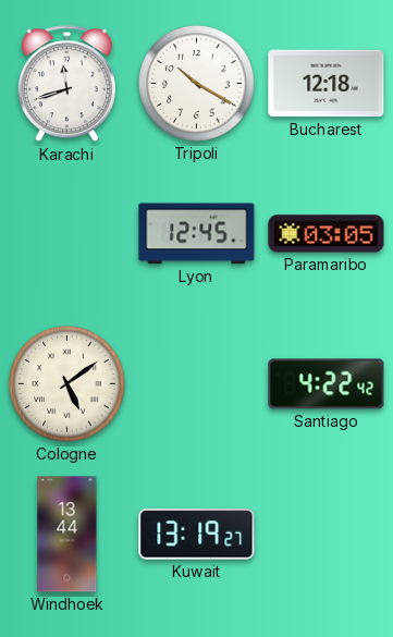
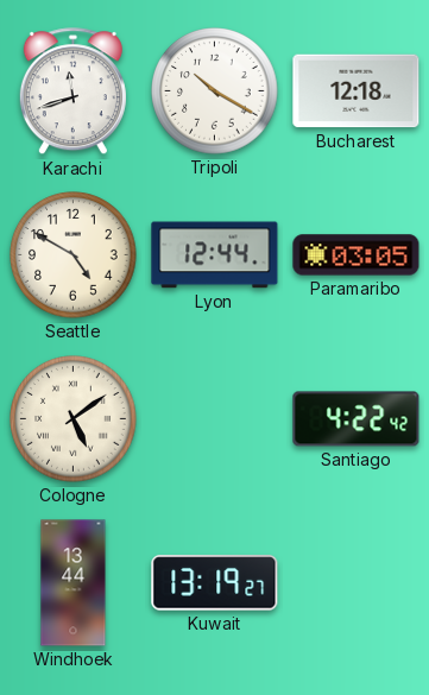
Seattle: none -> 4:50
Lyon: 12:45 -> 12:44
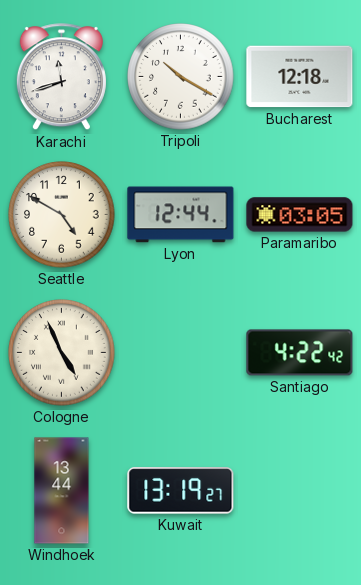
Cologne: 5:09 -> 4:56
